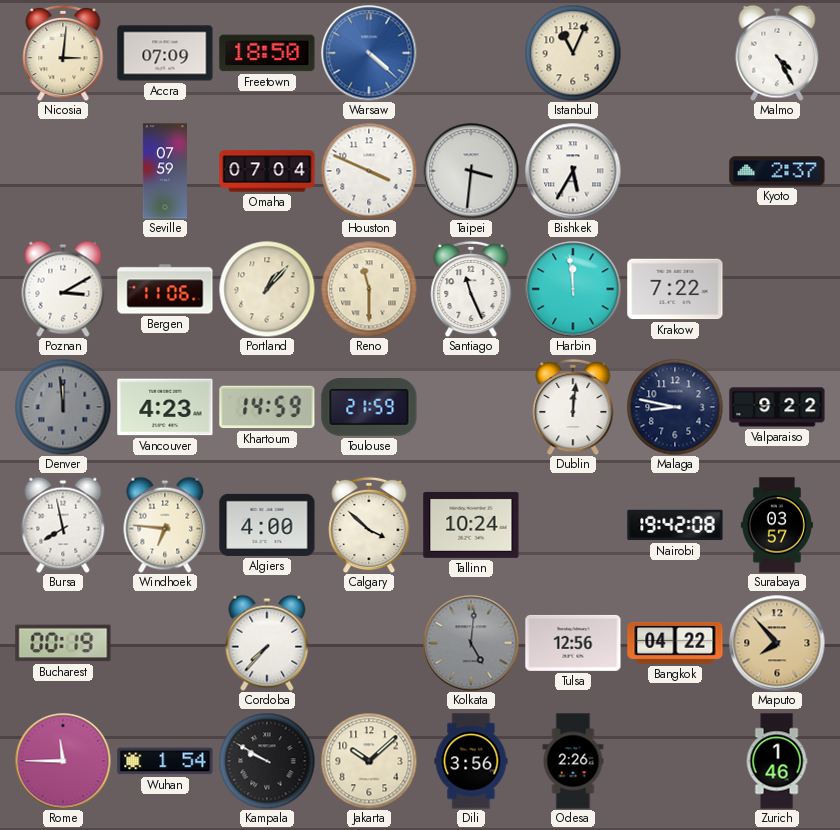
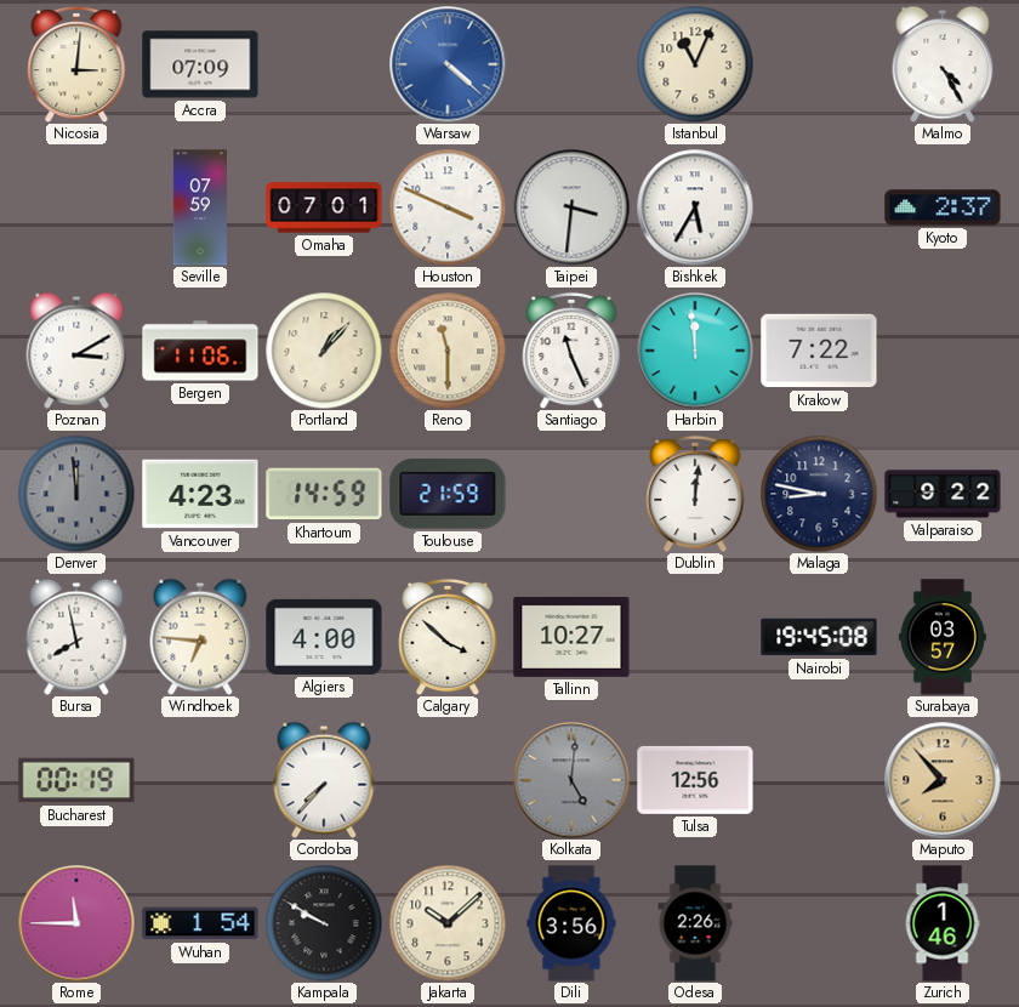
Freetown: 18:50 -> none
Omaha: 07:04 -> 07:01
Tallinn: 10:24 -> 10:27
Nairobi: 19:42 -> 19:45
Bangkok: 04:22 -> none
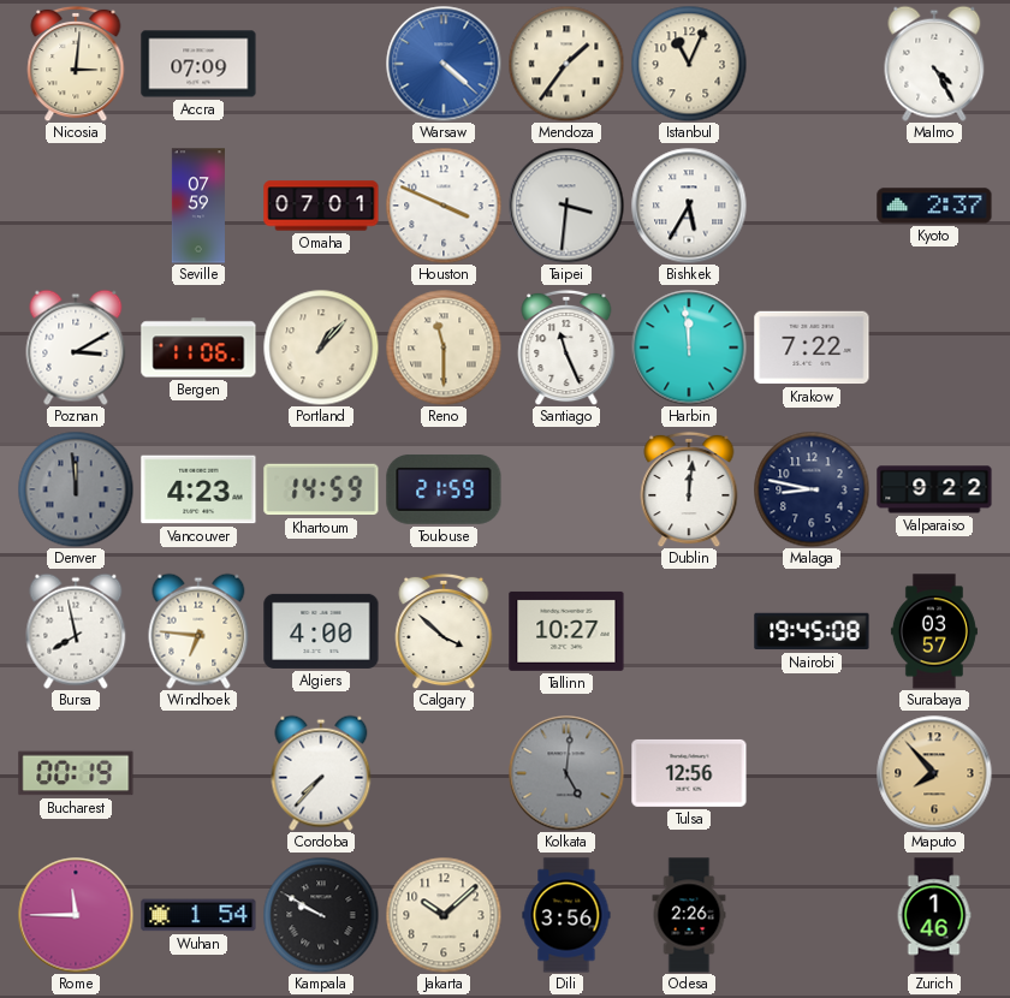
Mendoza: none -> 1:36
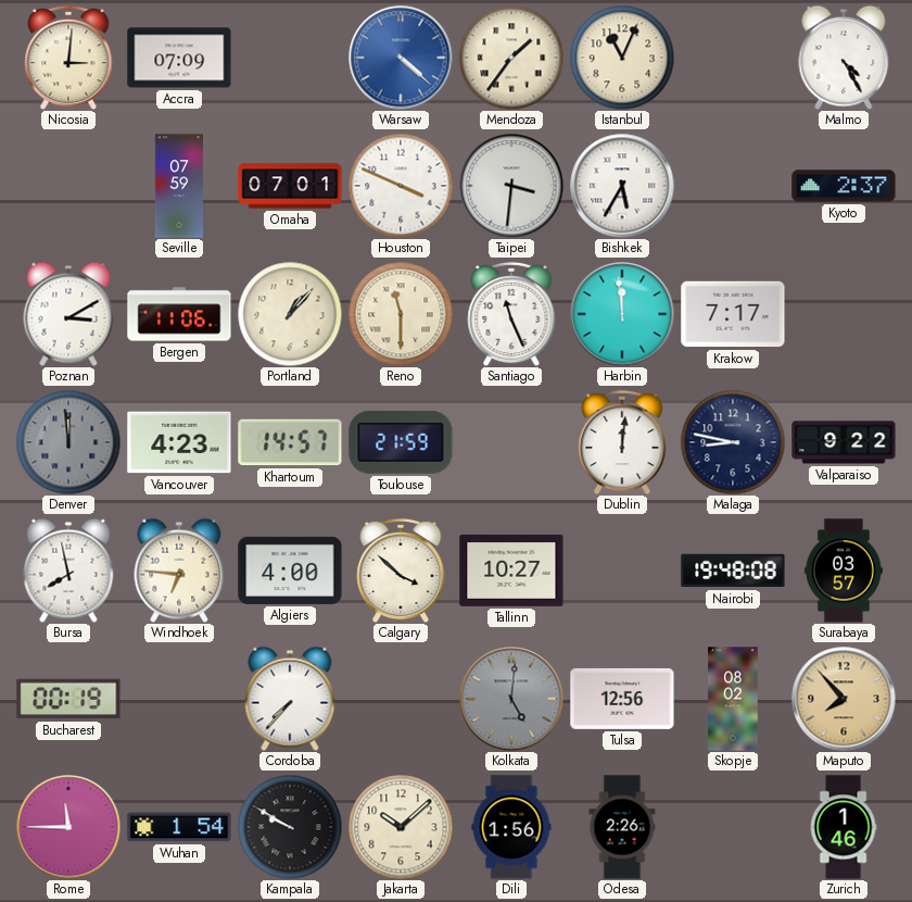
Krakow: 7:22 -> 7:17
Khartoum: 14:59 -> 14:57
Nairobi: 19:45 -> 19:48
Skopje: none -> 08:02
Dili: 3:56 -> 1:56
